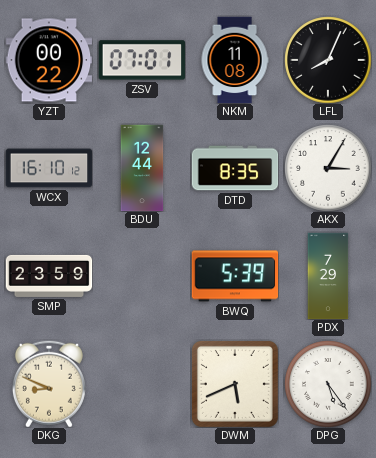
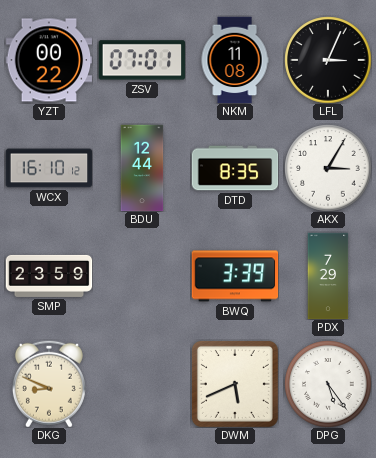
LFL: 8:04 -> 3:04
BWQ: 5:39 -> 3:39
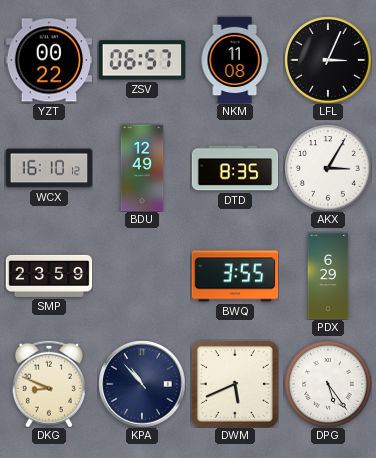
ZSV: 07:01 -> 06:57
BDU: 12:44 -> 12:49
BWQ: 3:39 -> 3:55
PDX: 7:29 -> 6:29
KPA: none -> 10:53
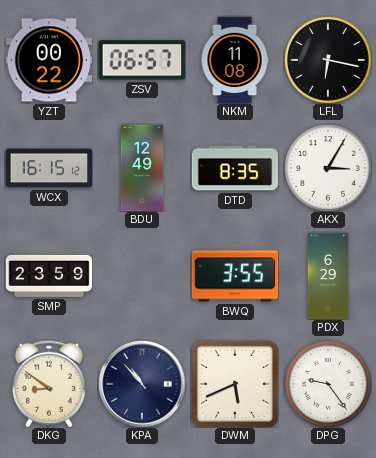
LFL: 3:04 -> 6:17
WCX: 16:10 -> 16:15
DKG: 8:49 -> 8:51
DPG: 5:24 -> 9:24
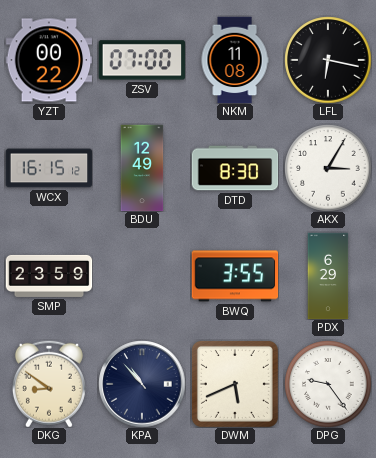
ZSV: 06:57 -> 07:00
DTD: 8:35 -> 8:30
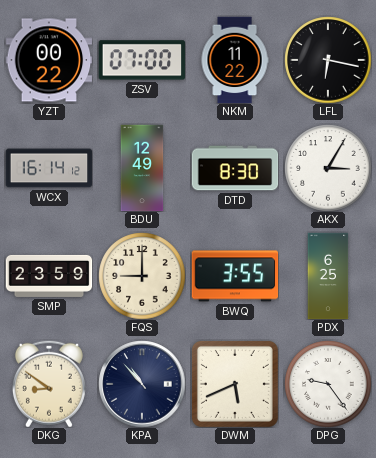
NKM: 11:08 -> 11:22
WCX: 16:15 -> 16:14
FQS: none -> 9:00
PDX: 6:29 -> 6:25
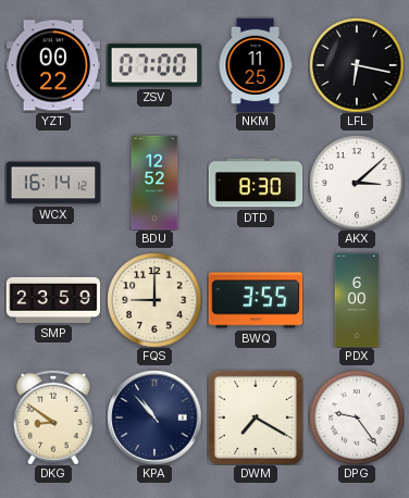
NKM: 11:22 -> 11:25
BDU: 12:49 -> 12:52
AKX: 3:05 -> 3:08
PDX: 6:25 -> 6:00
DWM: 5:41 -> 7:20
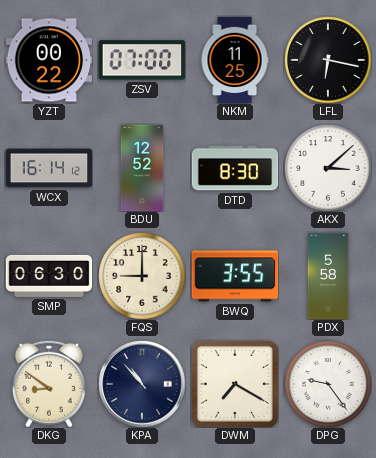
SMP: 23:59 -> 06:30
PDX: 6:00 -> 5:58
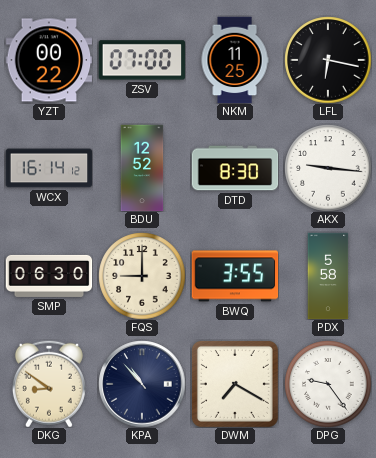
AKX: 3:08 -> 9:16
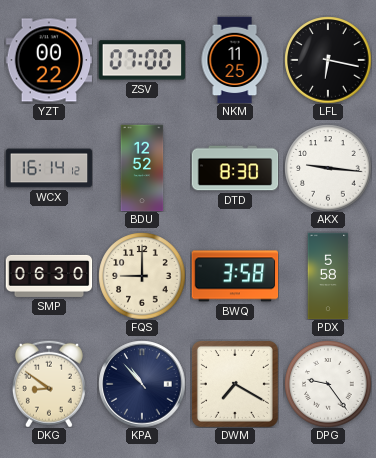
BWQ: 3:55 -> 3:58
